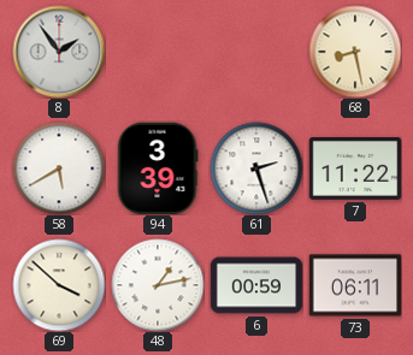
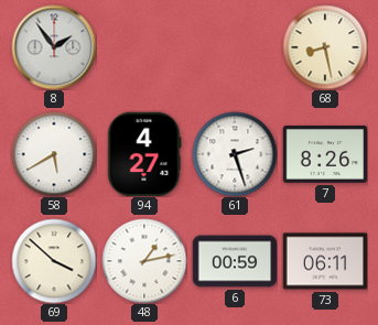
94: 3:39 -> 4:27
7: 11:22 -> 8:26
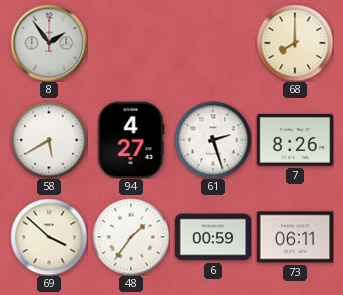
68: 8:28 -> 8:00
48: 1:13 -> 1:36
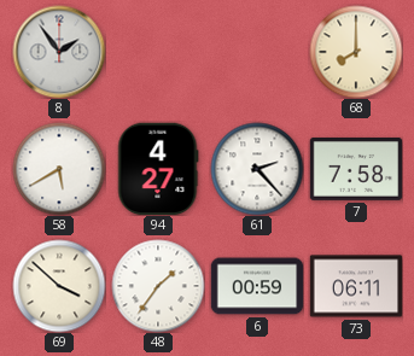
61: 2:27 -> 2:23
7: 8:26 -> 7:58
